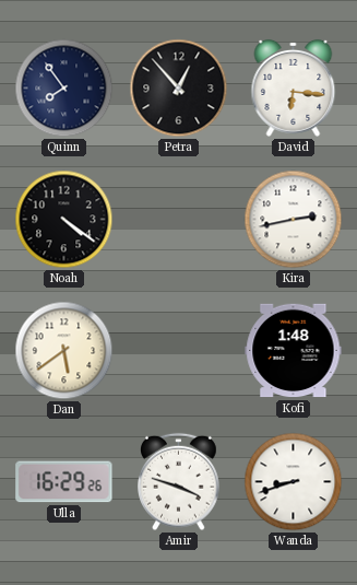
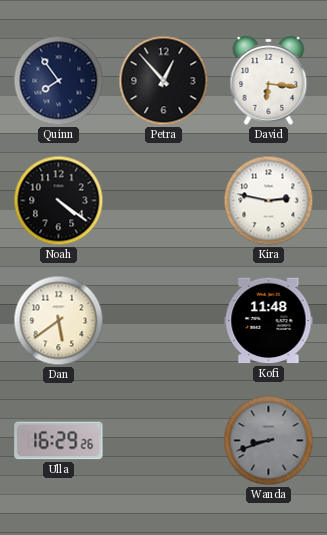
Kira: 2:43 -> 2:47
Kofi: 1:48 -> 11:48
Amir: 3:48 -> none
Wanda dial: white -> grey
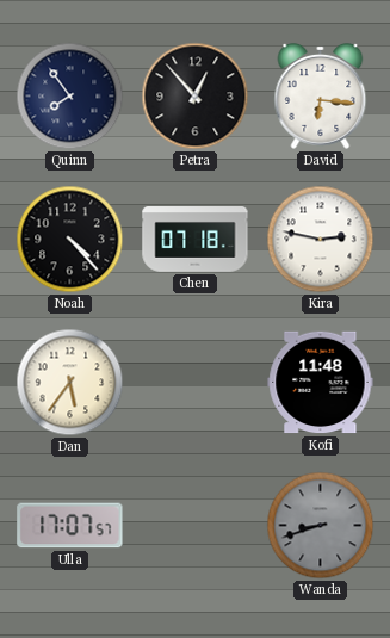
Noah: 4:21 -> 4:23
Chen: none -> 07:18
Dan: 5:39 -> 5:36
Ulla: 16:29 -> 17:07
